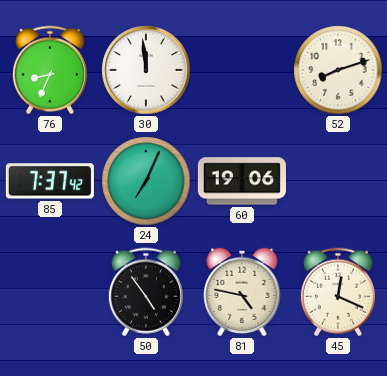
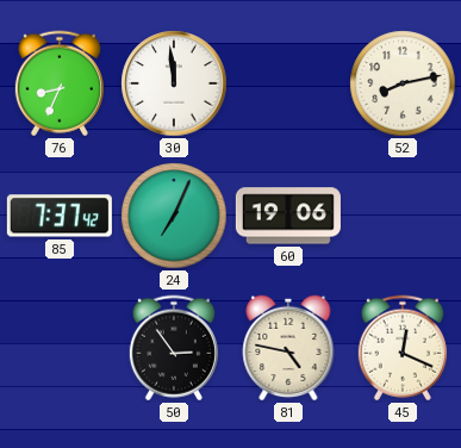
52: 8:12 -> 8:13
50: 4:54 -> 2:54
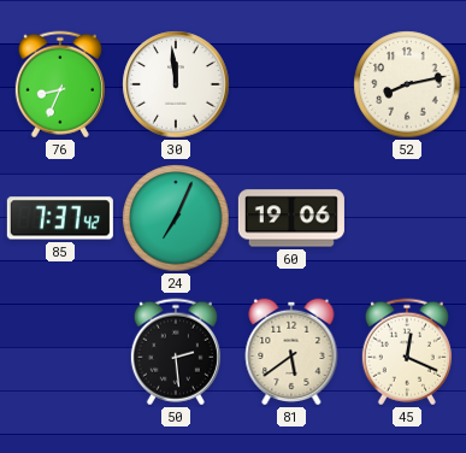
50: 2:54 -> 2:29
81: 4:47 -> 5:39
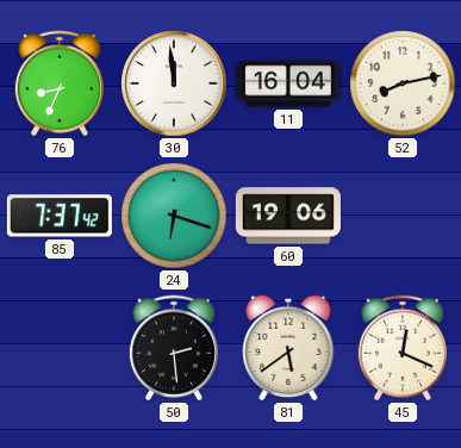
11: none -> 16:04
24: 7:04 -> 6:18
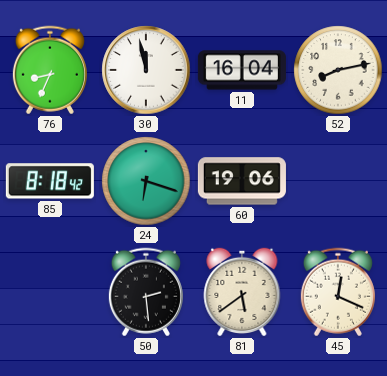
30: 11:59 -> 11:58
85: 7:37 -> 8:18
